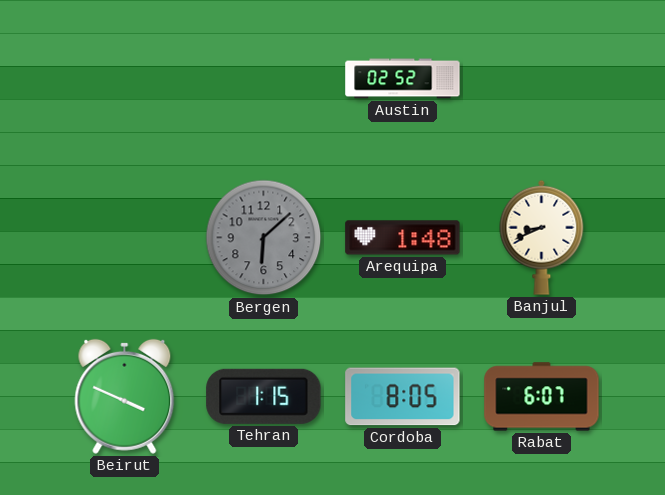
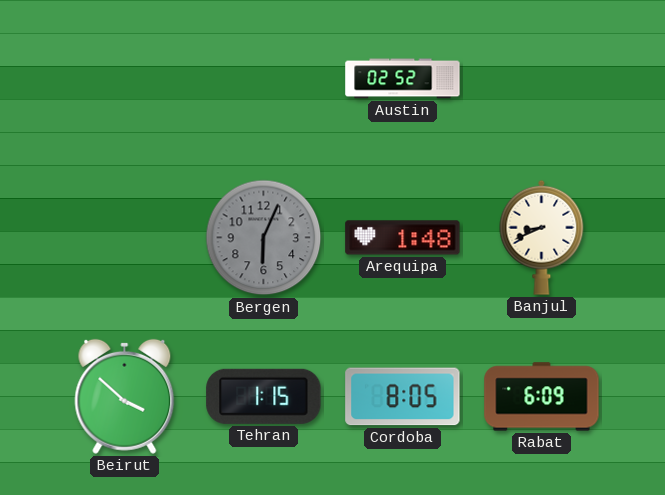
Bergen: 6:08 -> 6:04
Beirut: 3:49 -> 3:52
Rabat: 6:07 -> 6:09
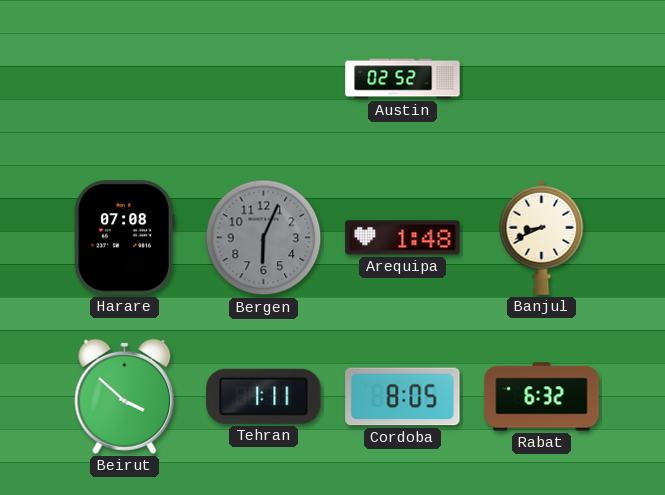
Harare: none -> 07:08
Tehran: 1:15 -> 1:11
Rabat: 6:09 -> 6:32
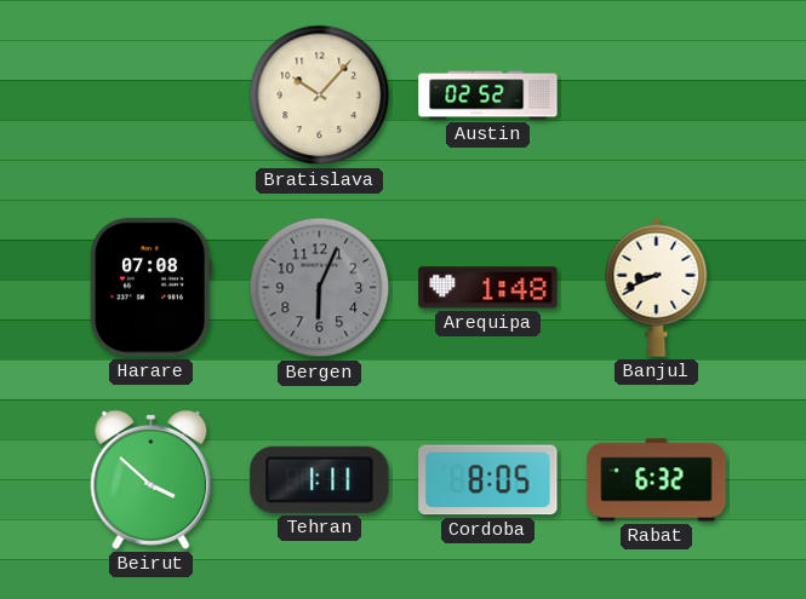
Bratislava: none -> 10:07
